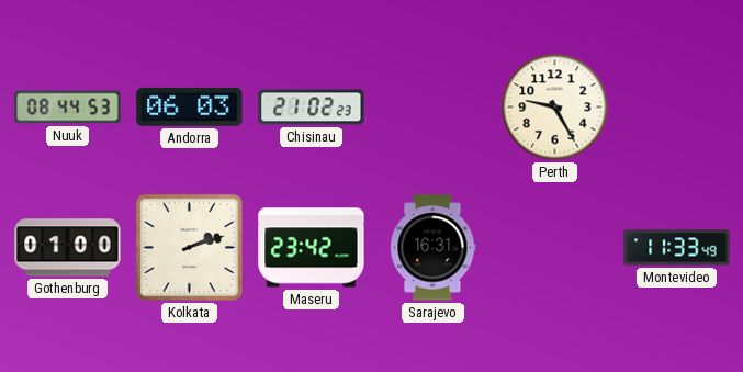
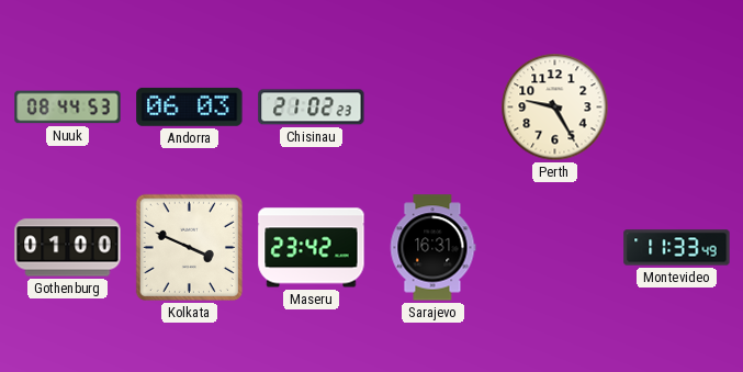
Kolkata: 2:12 -> 3:49
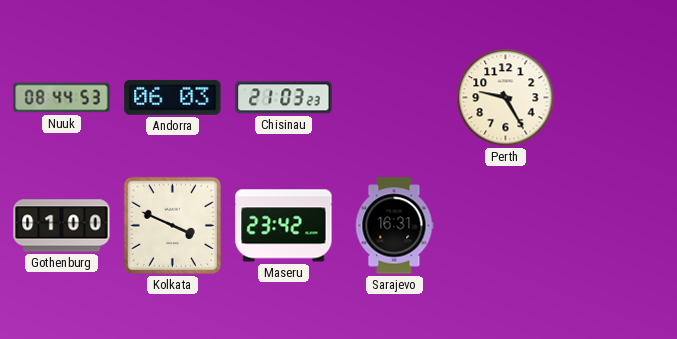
Chisinau: 21:02 -> 21:03
Montevideo: 11:33 -> none
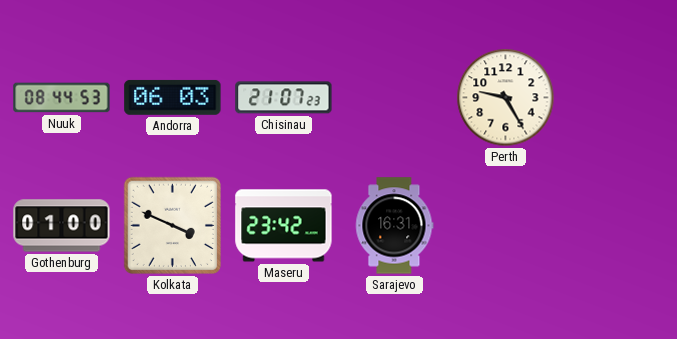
Chisinau: 21:03 -> 21:07
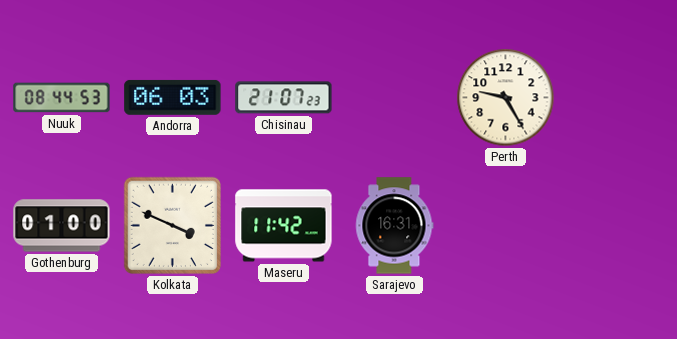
Maseru: 23:42 -> 11:42
